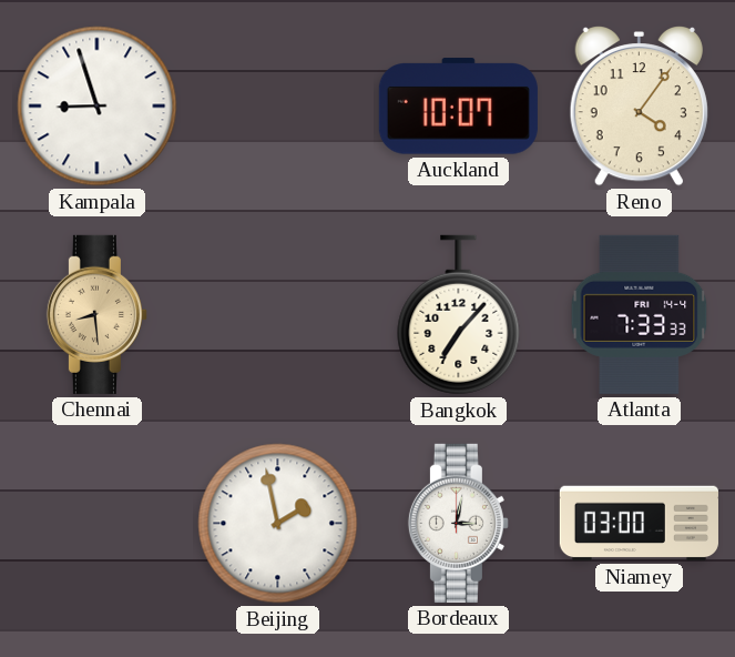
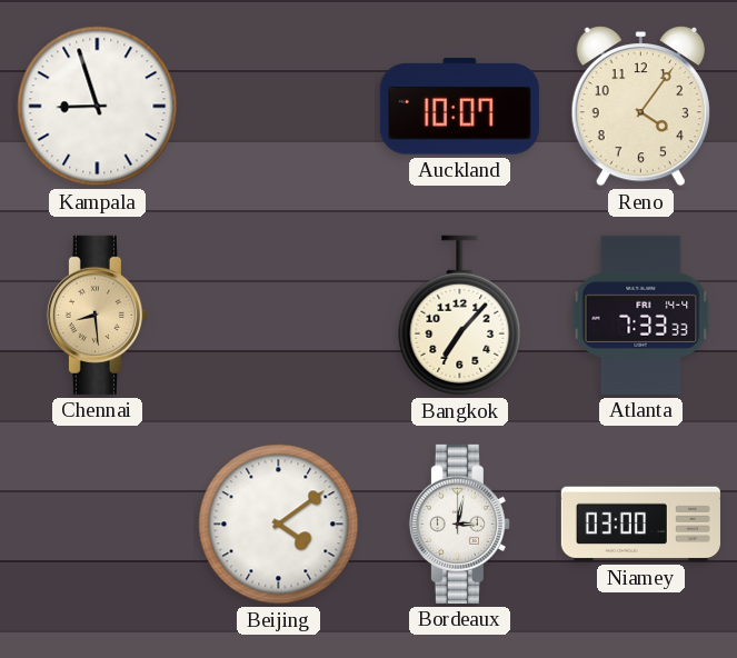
Beijing: 1:58 -> 4:09
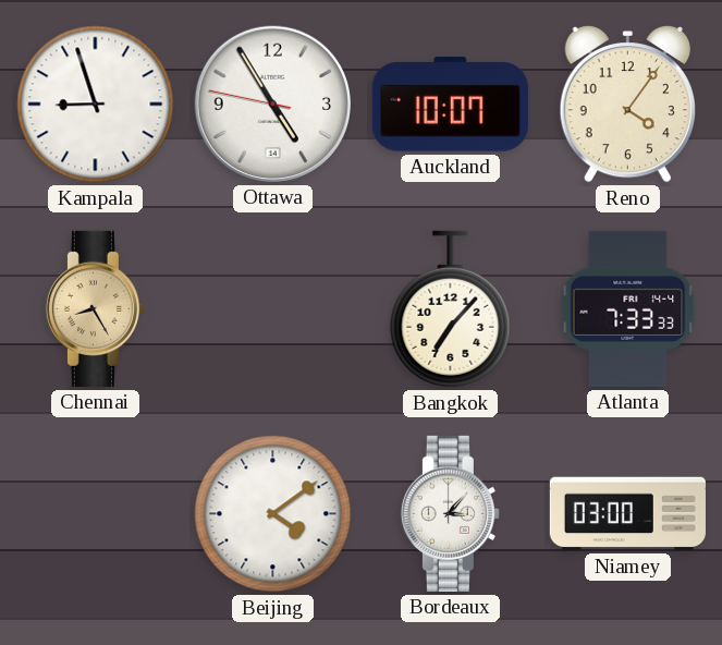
Ottawa: none -> 4:54
Chennai: 8:29 -> 8:25
Bordeaux: 3:02 -> 3:07
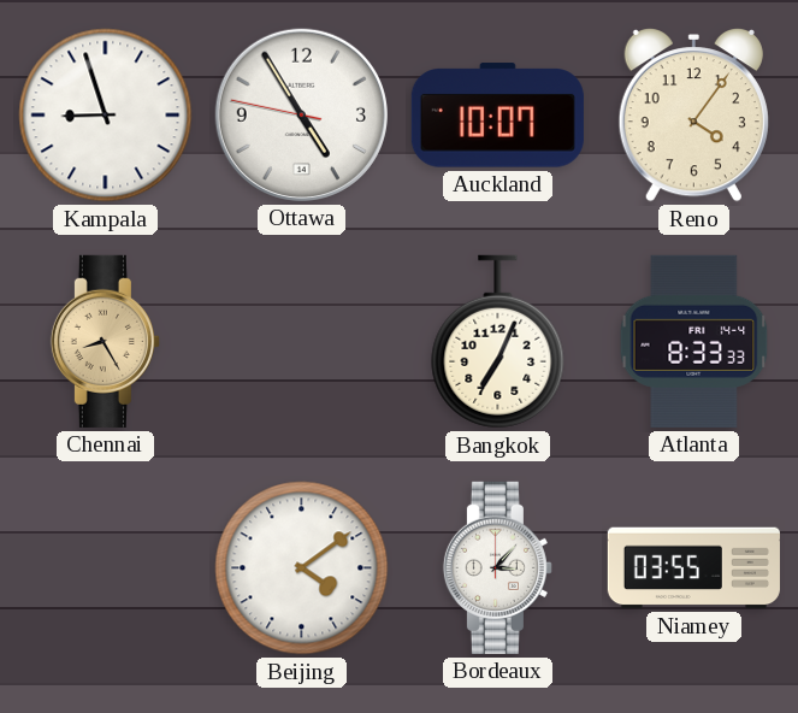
Bangkok: 7:07 -> 7:04
Atlanta: 7:33 -> 8:33
Niamey: 03:00 -> 03:55
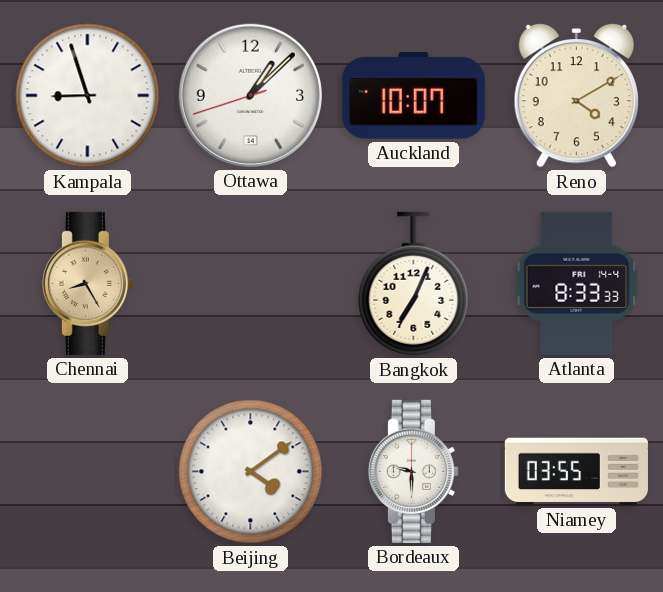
Ottawa: 4:54 -> 1:07
Reno: 4:06 -> 4:10
Bordeaux: 3:07 -> 9:30
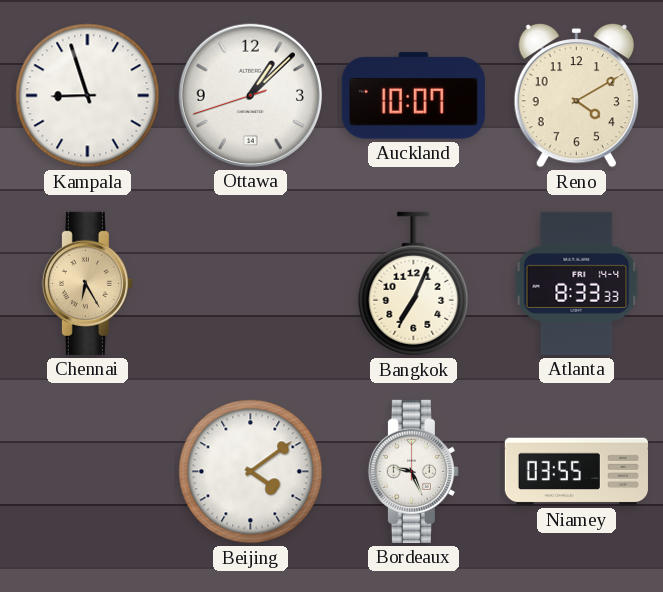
Chennai: 8:25 -> 6:25
Bordeaux: 9:30 -> 9:26
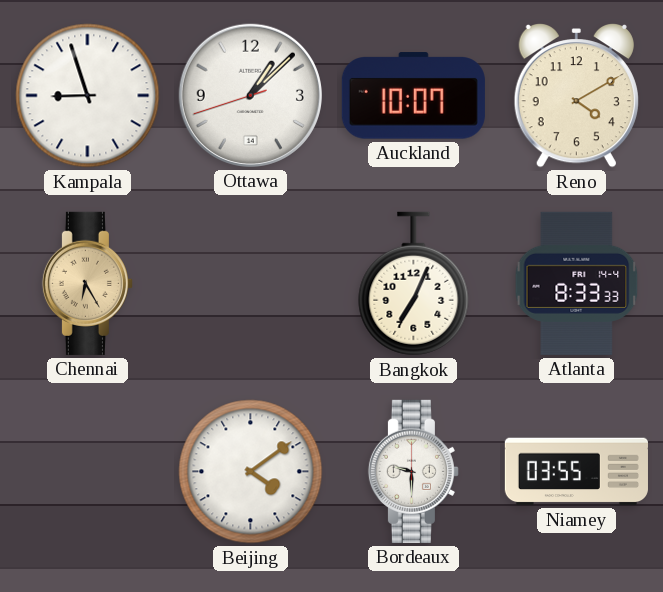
Bordeaux: 9:26 -> 9:30
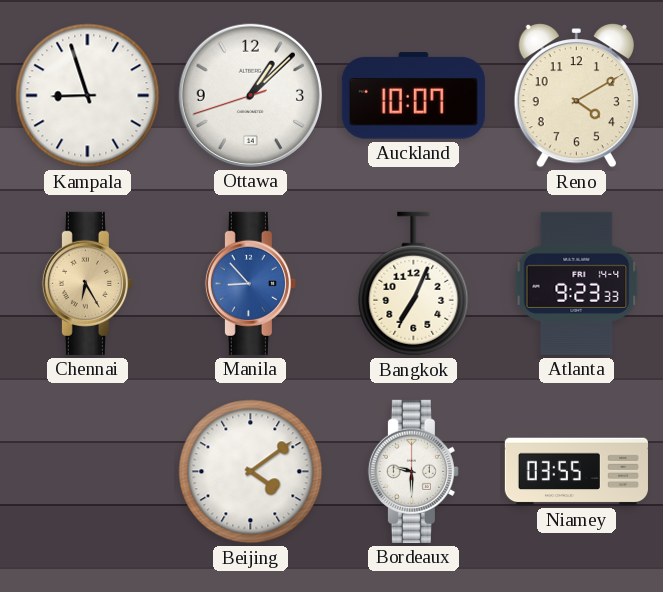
Manila: none -> 8:53
Atlanta: 8:33 -> 9:23
